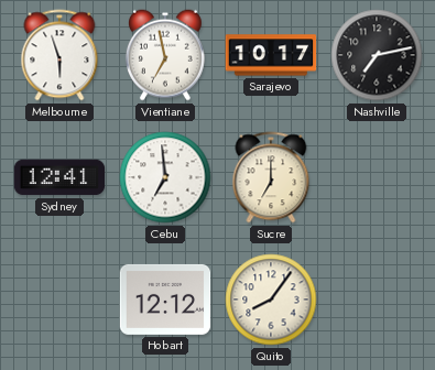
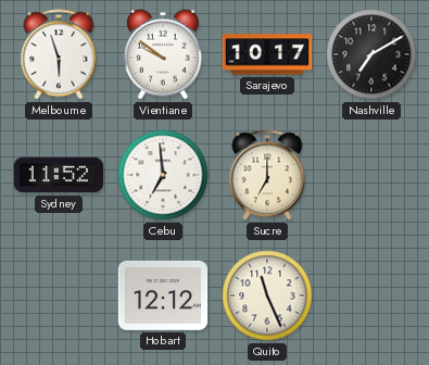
Vientiane: 6:58 -> 9:51
Nashville: 7:13 -> 7:10
Sydney: 12:41 -> 11:52
Quito: 8:06 -> 11:26
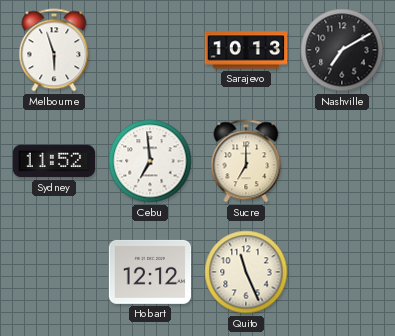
Vientiane: 9:51 -> none
Sarajevo: 10:17 -> 10:13
